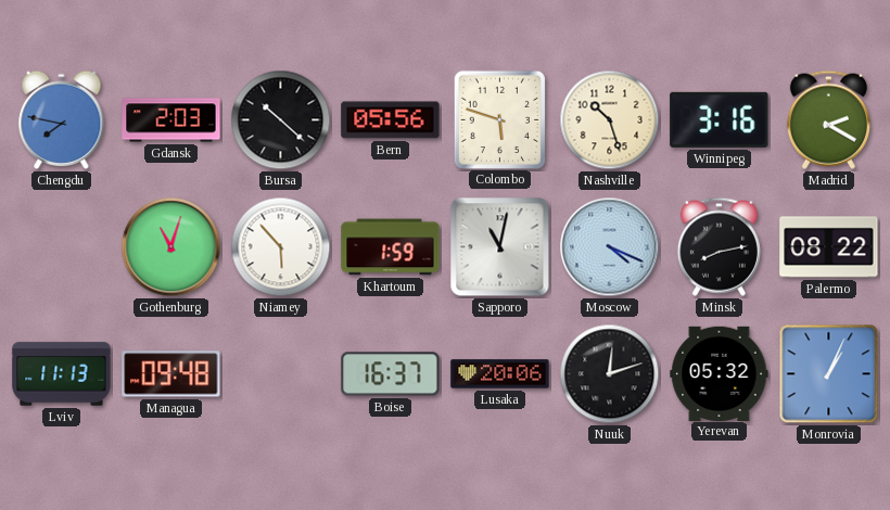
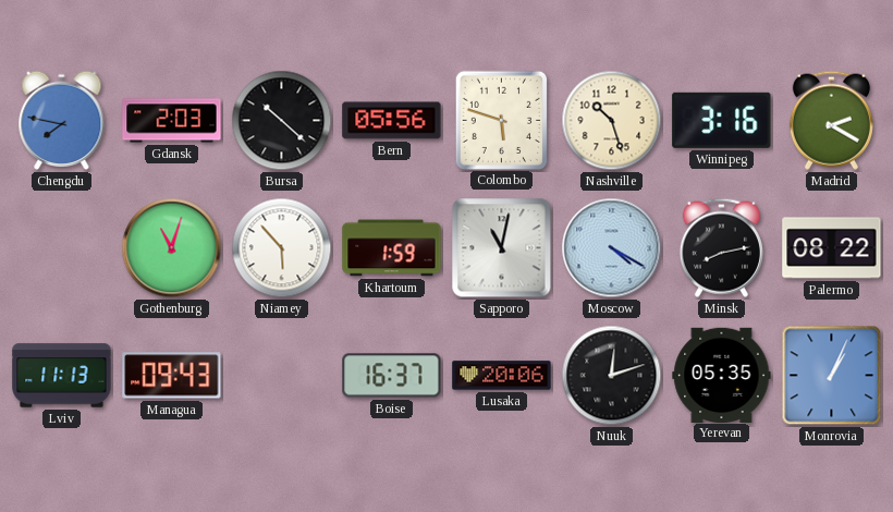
Moscow: 4:19 -> 4:20
Managua: 09:48 -> 09:43
Yerevan: 05:32 -> 05:35
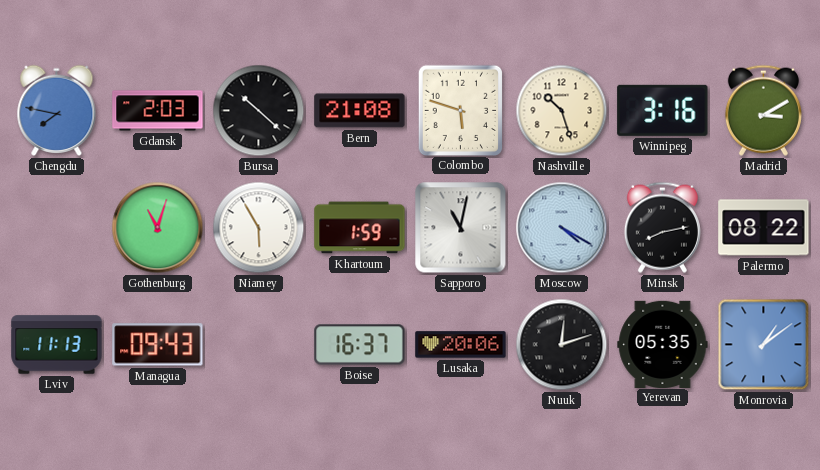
Bern: 05:56 -> 21:08
Madrid: 2:20 -> 3:10
Niamey: 5:53 -> 5:55
Monrovia: 1:04 -> 1:09
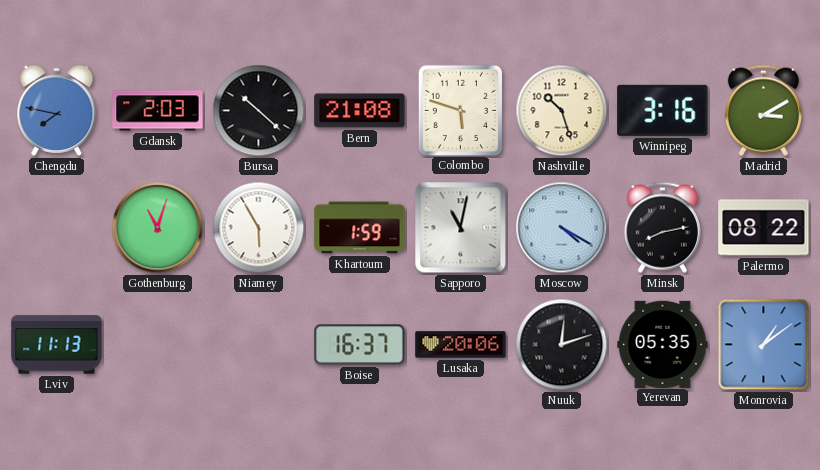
Managua: 09:43 -> none
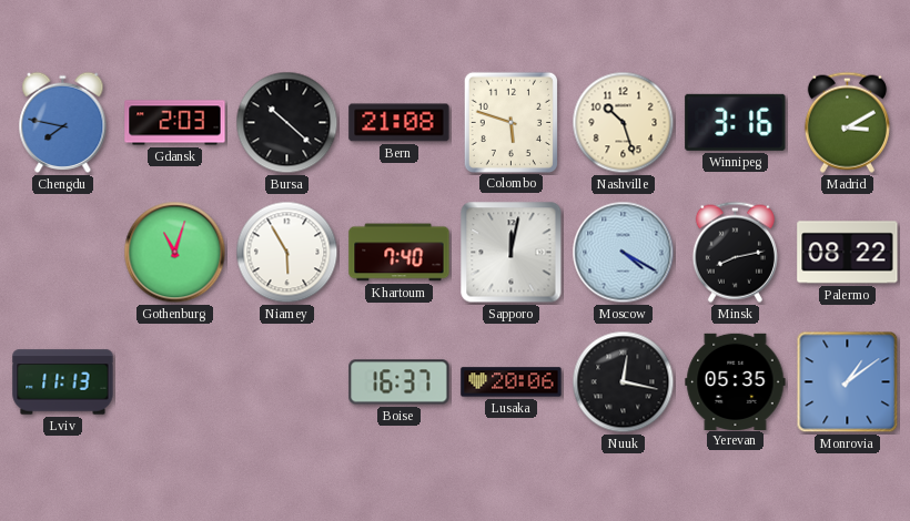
Khartoum: 1:59 -> 7:40
Sapporo: 11:02 -> 12:02
Nuuk: 12:12 -> 12:17
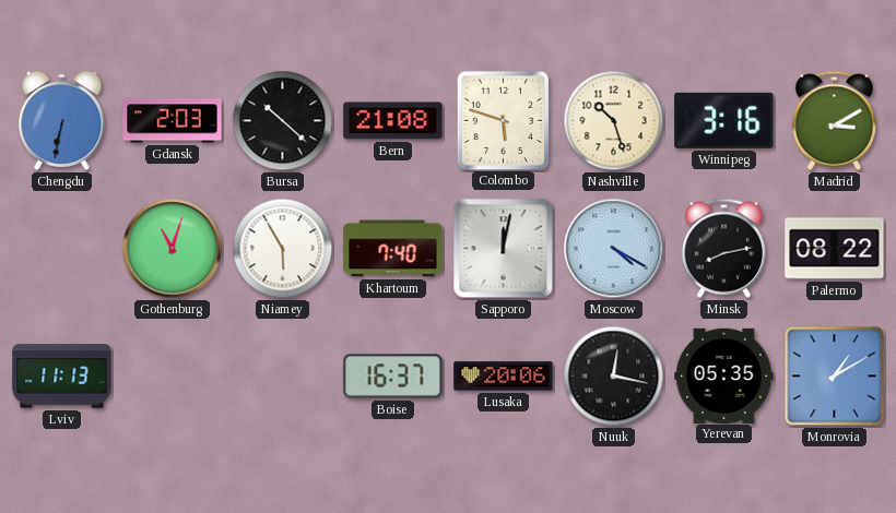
Chengdu: 7:47 -> 6:32
Monrovia: 1:09 -> 1:10
